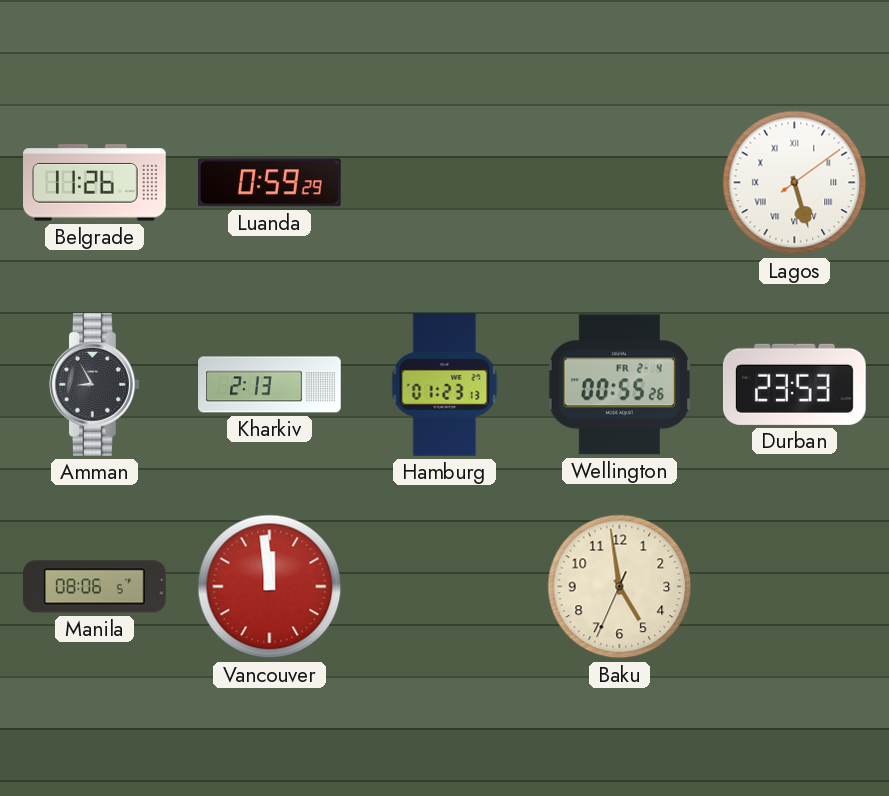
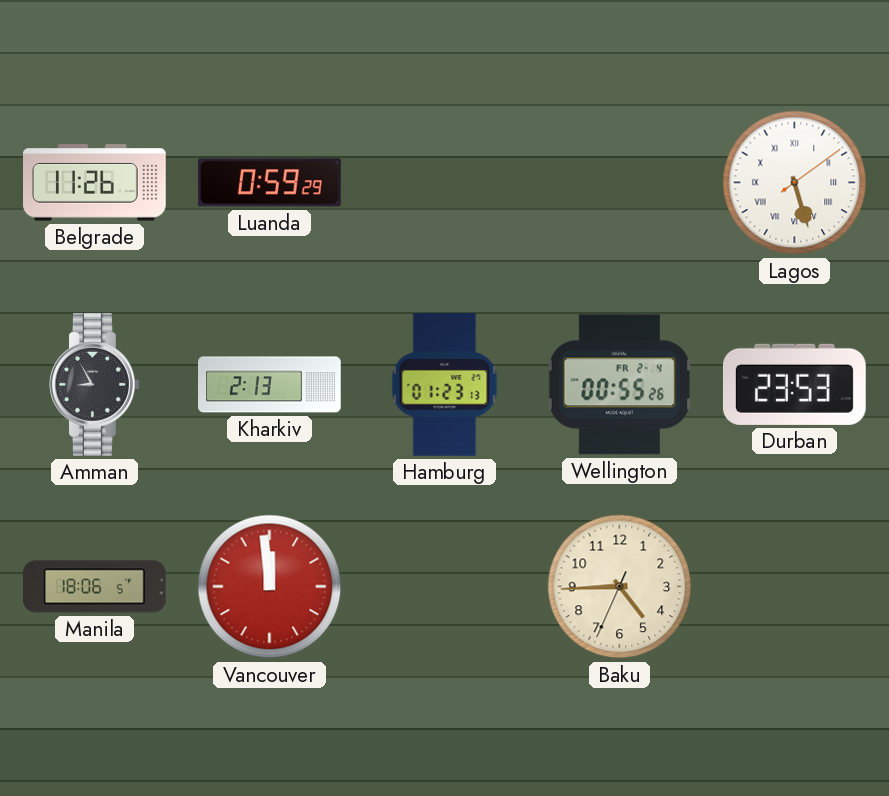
Manila: 08:06 -> 18:06
Baku: 4:58 -> 4:44
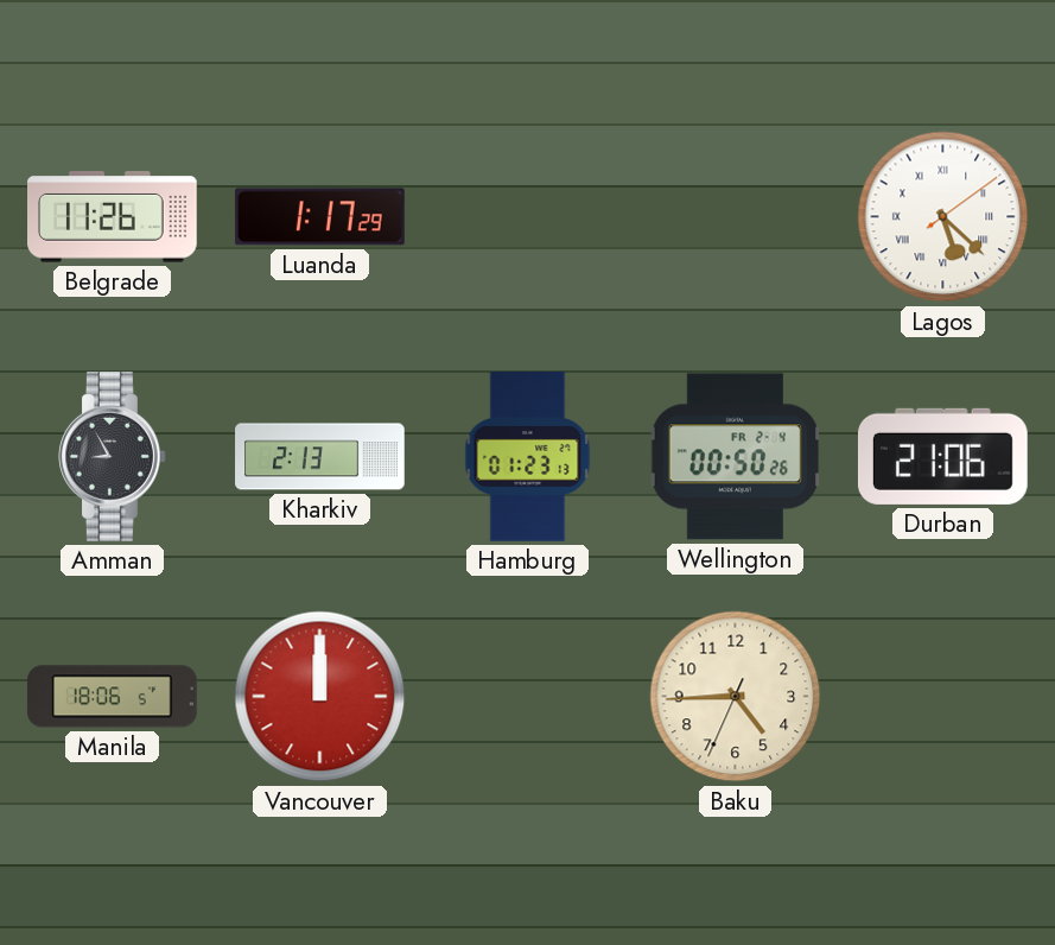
Luanda: 0:59 -> 1:17
Lagos: 5:27 -> 5:22
Wellington: 00:55 -> 00:50
Durban: 23:53 -> 21:06
Vancouver: 11:59 -> 12:00
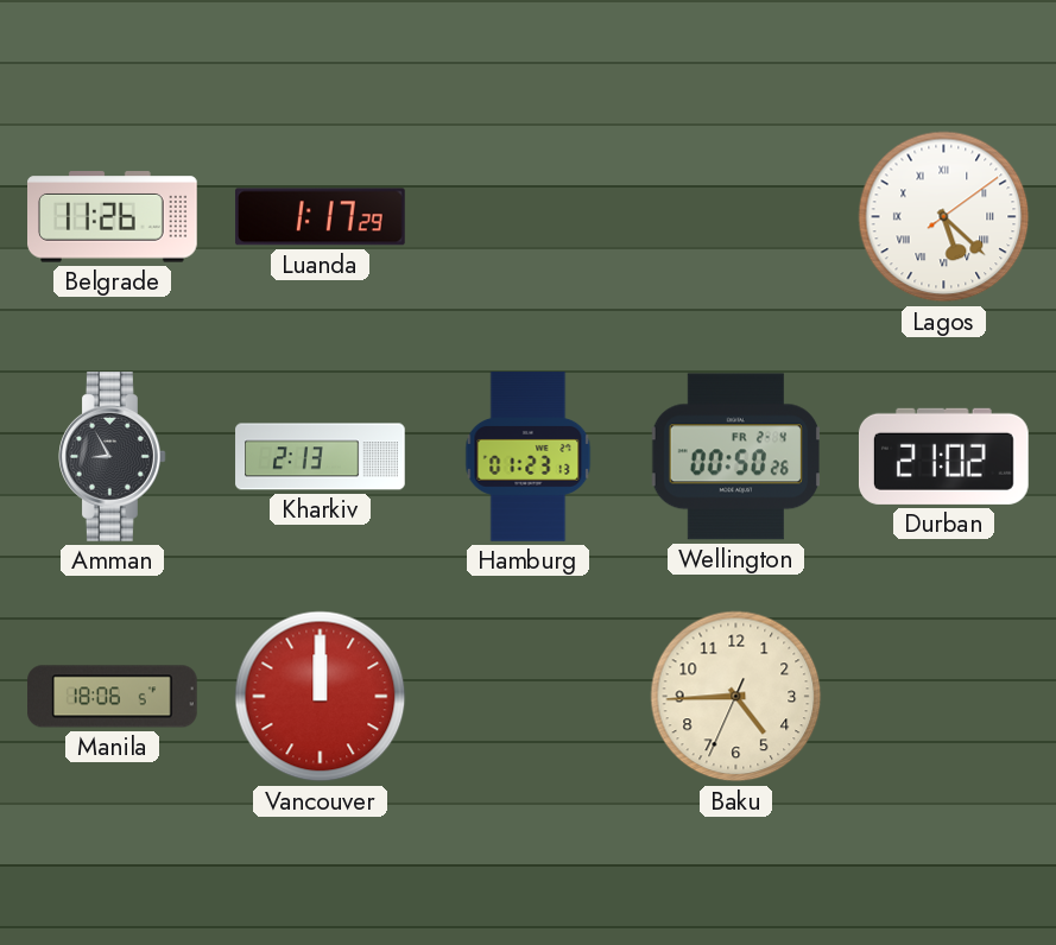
Durban: 21:06 -> 21:02
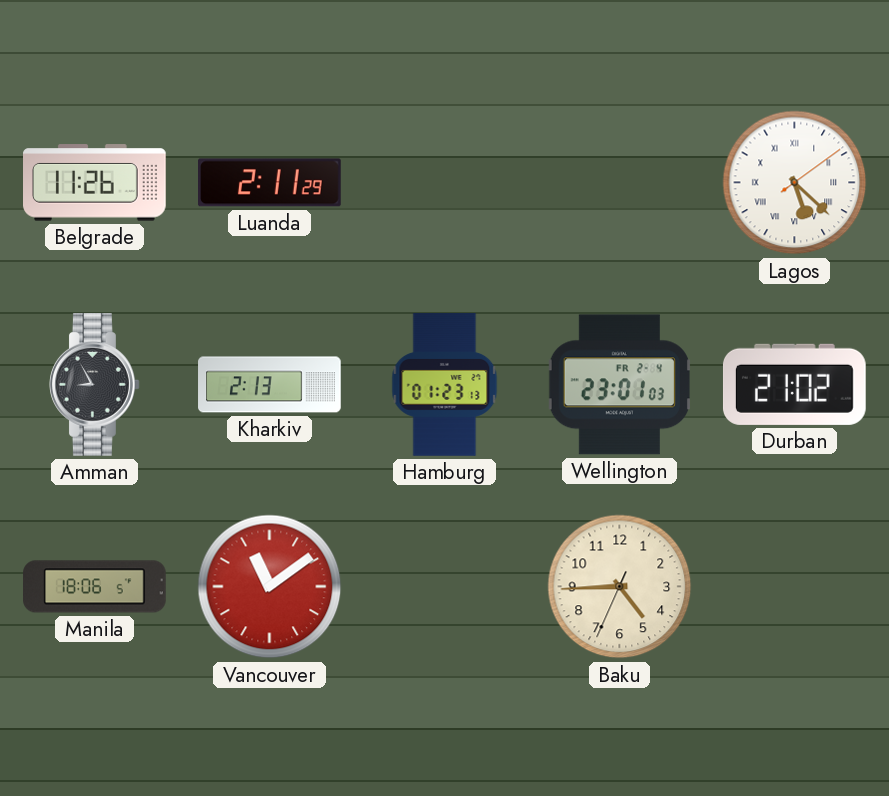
Luanda: 1:17 -> 2:11
Wellington: 00:50 -> 23:01
Vancouver: 12:00 -> 11:09
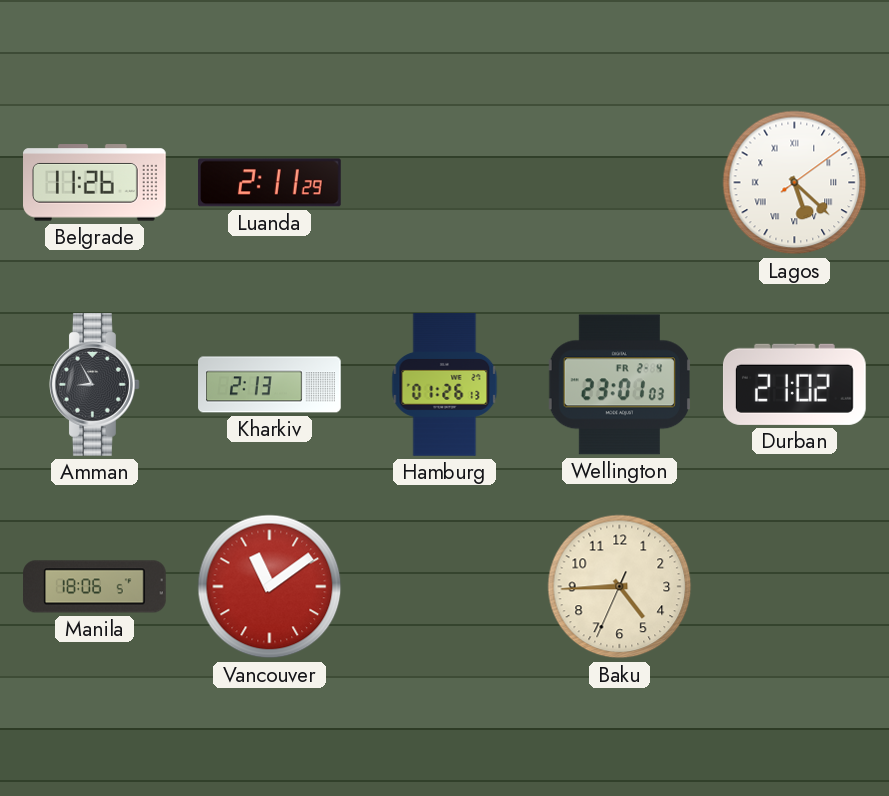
Hamburg: 01:23 -> 01:26
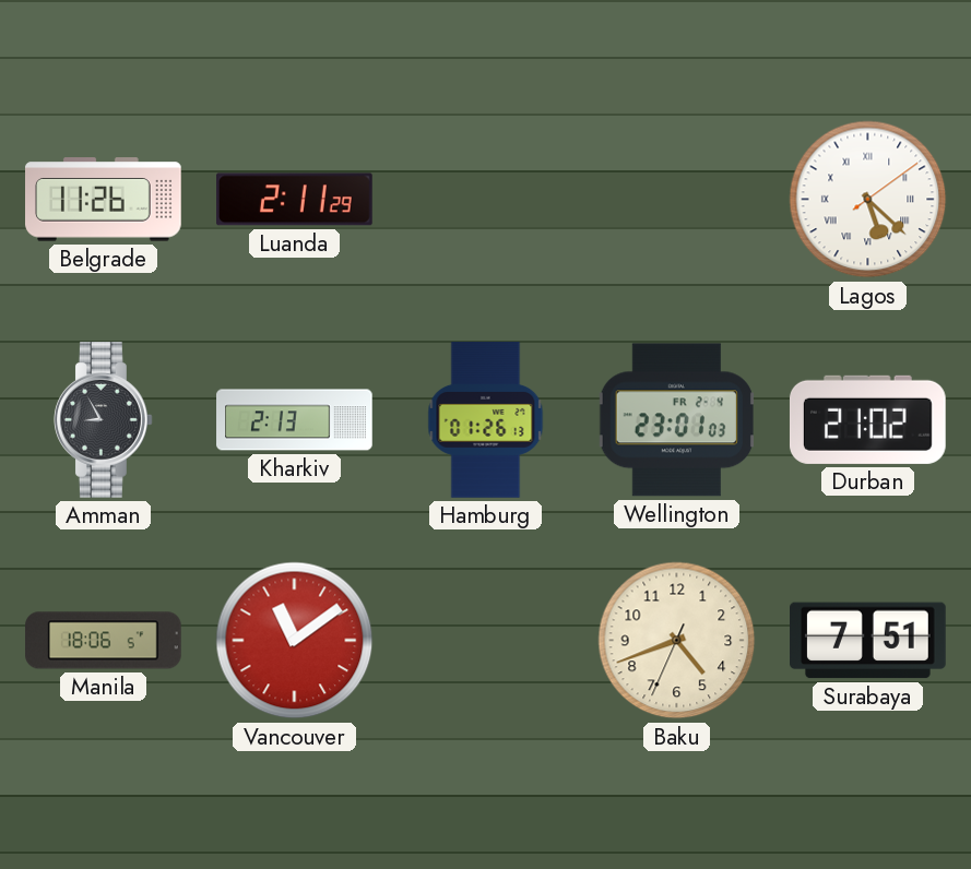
Baku: 4:44 -> 4:41
Surabaya: none -> 7:51
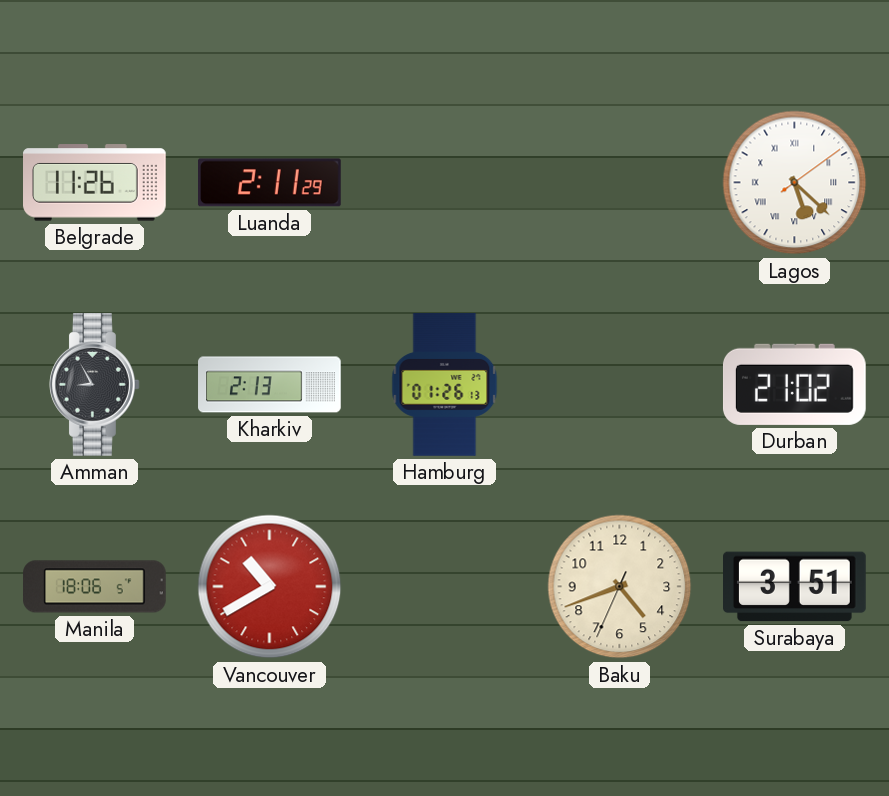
Wellington: 23:01 -> none
Vancouver: 11:09 -> 10:40
Surabaya: 7:51 -> 3:51
